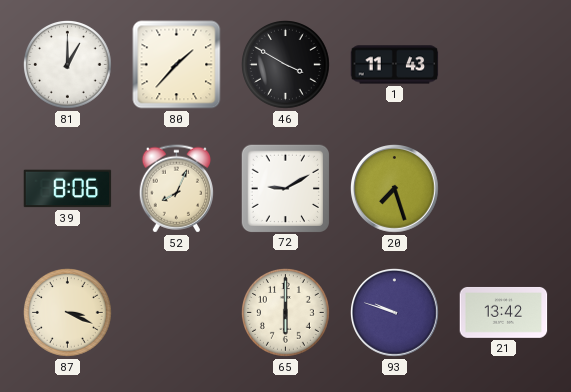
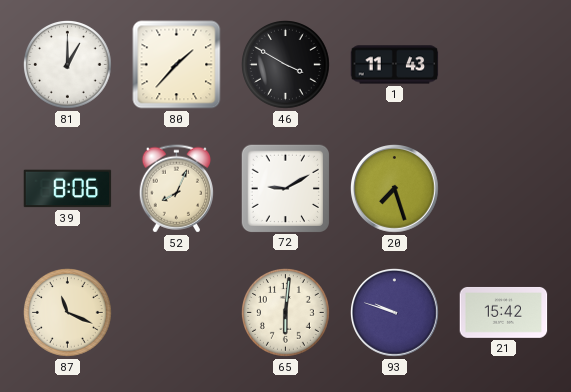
87: 3:19 -> 11:19
65: 6:00 -> 6:01
21: 13:42 -> 15:42
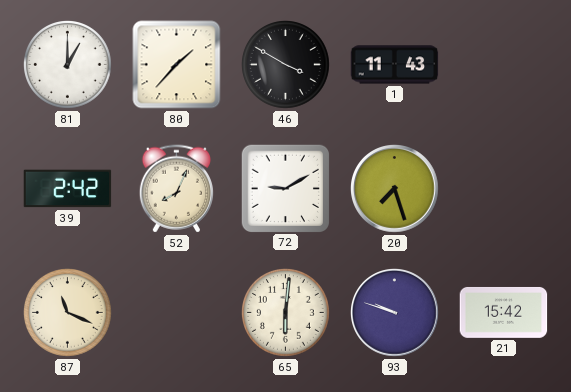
39: 8:06 -> 2:42
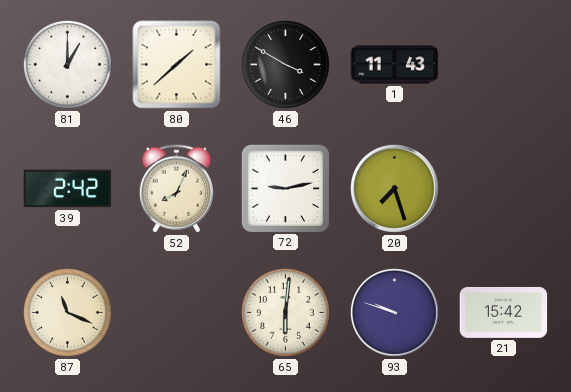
80: 1:37 -> 1:38
72: 9:10 -> 9:13
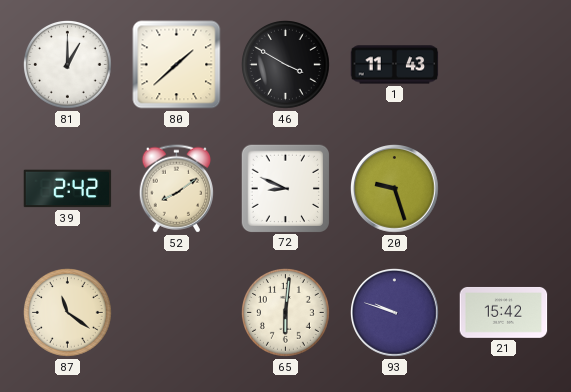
52: 8:04 -> 8:09
72: 9:13 -> 8:49
20: 7:27 -> 9:27
87: 11:19 -> 11:21
